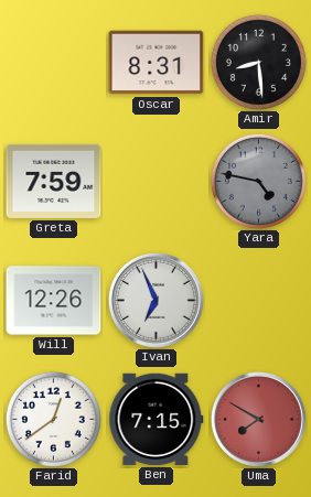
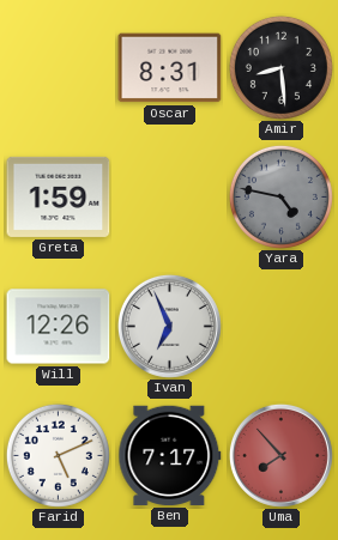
Greta: 7:59 -> 1:59
Farid: 12:39 -> 5:11
Ben: 7:15 -> 7:17
Uma: 7:50 -> 7:53
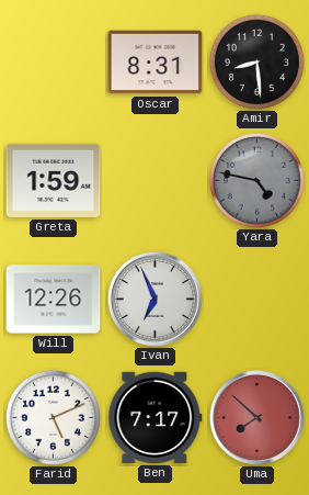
Uma: 7:53 -> 7:52
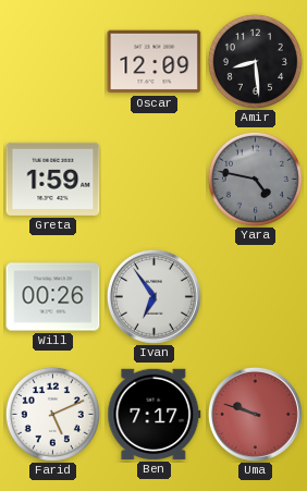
Oscar: 8:31 -> 12:09
Will: 12:26 -> 00:26
Ivan: 6:56 -> 6:54
Uma: 7:52 -> 9:48
